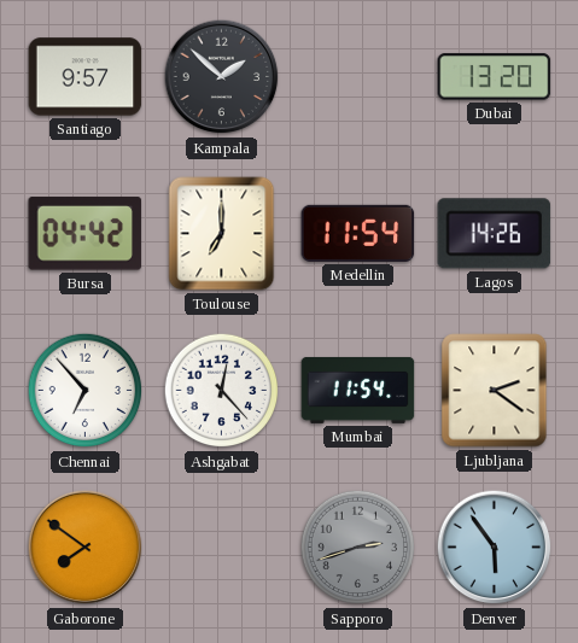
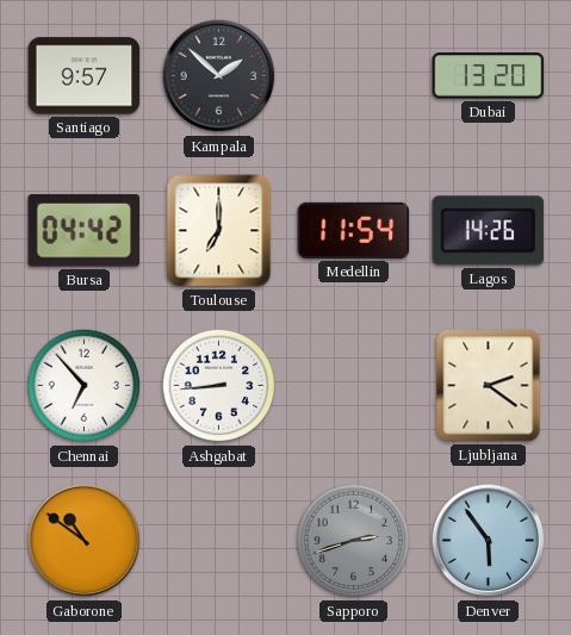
Ashgabat: 12:23 -> 8:44
Mumbai: 11:54 -> none
Gaborone: 7:51 -> 10:51
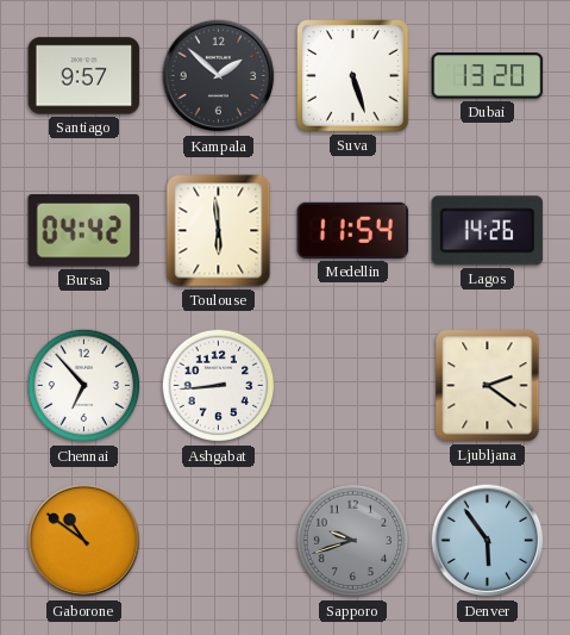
Suva: none -> 5:27
Toulouse: 7:00 -> 5:59
Sapporo: 2:42 -> 9:42
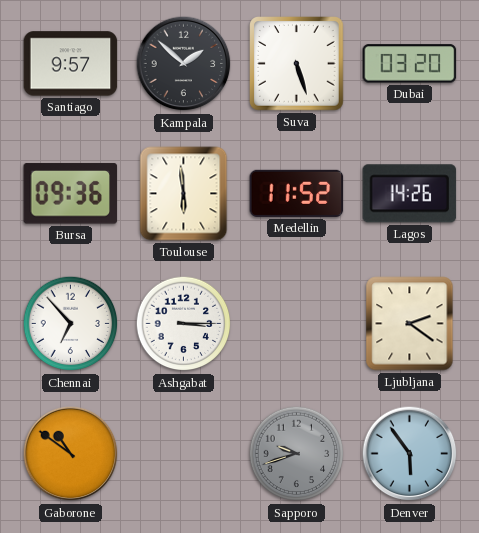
Dubai: 13:20 -> 03:20
Bursa: 04:42 -> 09:36
Medellin: 11:54 -> 11:52
Ashgabat: 8:44 -> 3:15
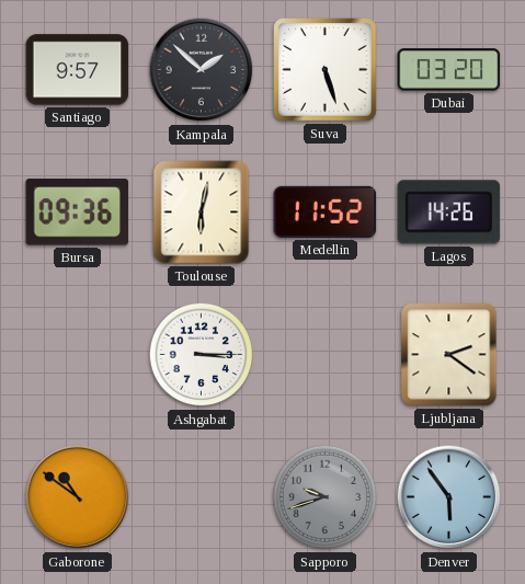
Toulouse: 5:59 -> 6:02
Chennai: 6:53 -> none
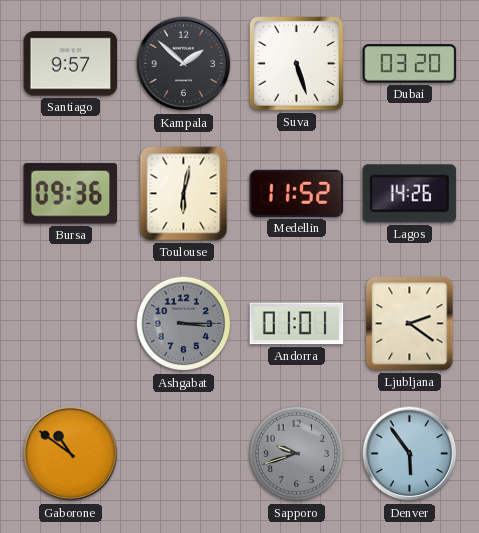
Ashgabat dial: white -> grey
Andorra: none -> 01:01
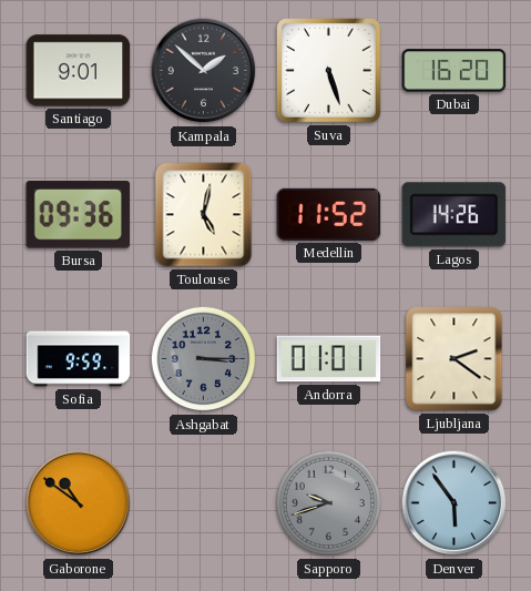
Santiago: 9:57 -> 9:01
Dubai: 03:20 -> 16:20
Toulouse: 6:02 -> 5:02
Sofia: none -> 9:59
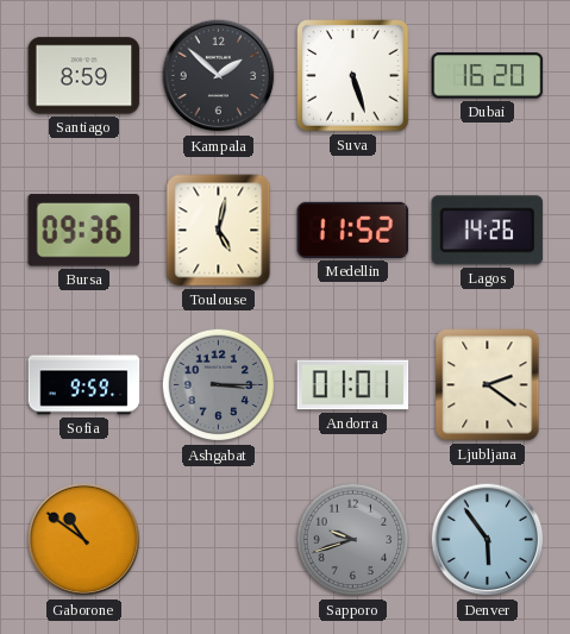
Santiago: 9:01 -> 8:59
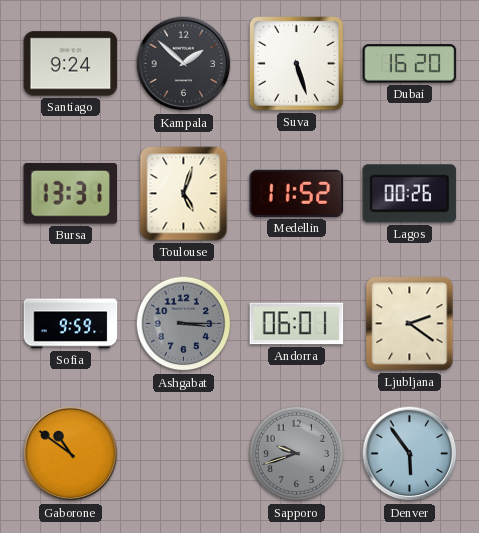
Santiago: 8:59 -> 9:24
Bursa: 09:36 -> 13:31
Toulouse: 5:02 -> 5:03
Lagos: 14:26 -> 00:26
Andorra: 01:01 -> 06:01
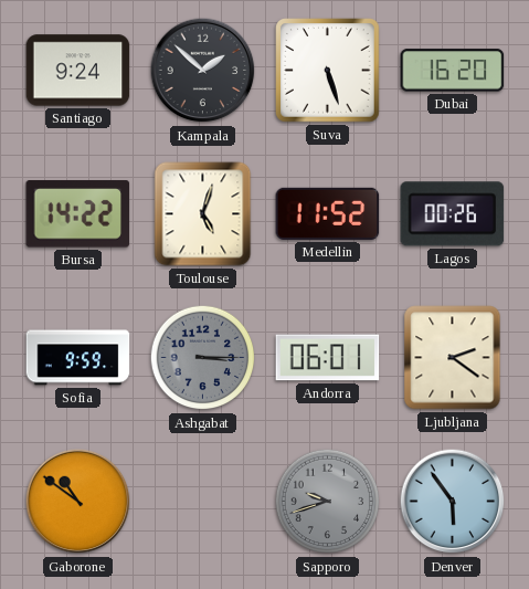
Bursa: 13:31 -> 14:22
